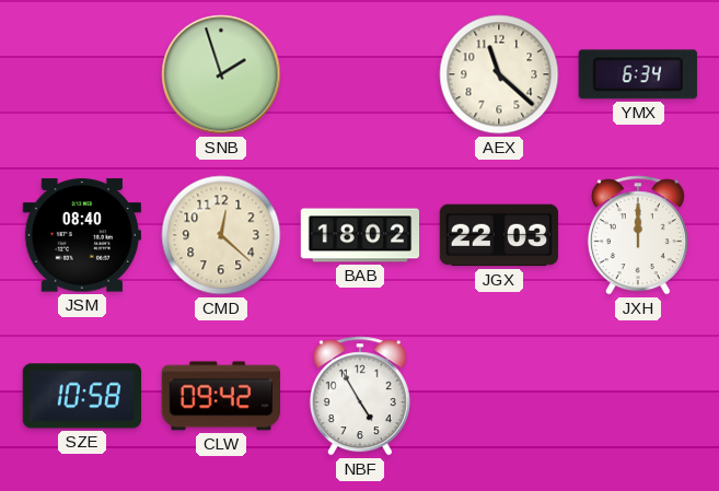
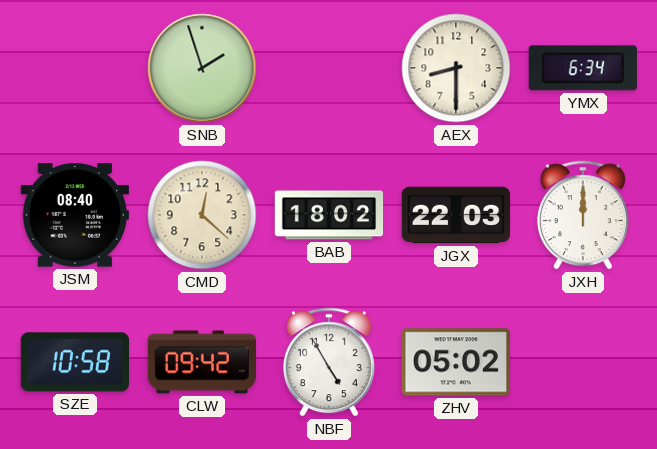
AEX: 11:22 -> 8:30
ZHV: none -> 05:02
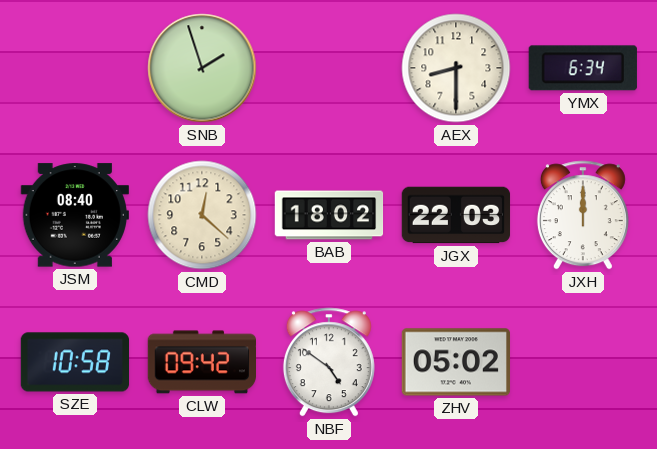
NBF: 4:55 -> 4:51
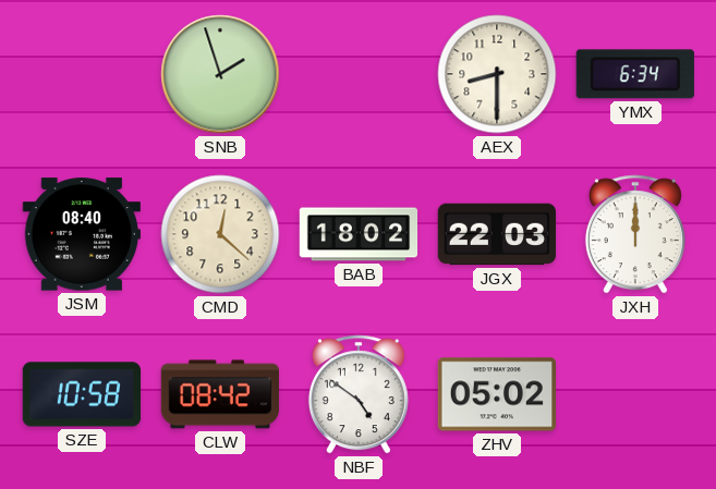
CLW: 09:42 -> 08:42
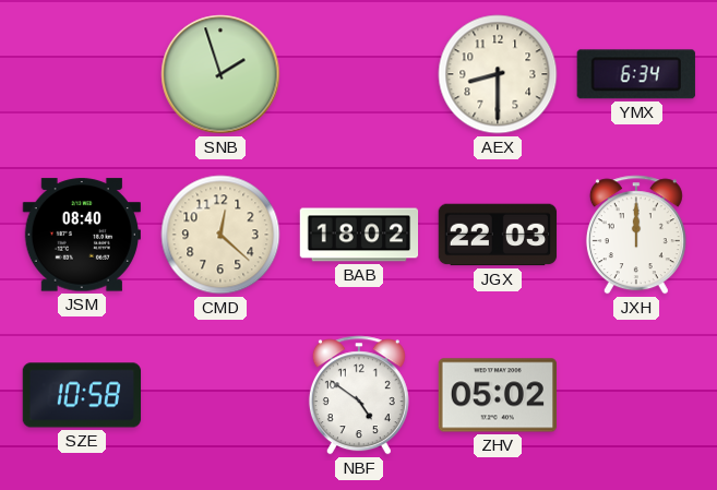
CLW: 08:42 -> none
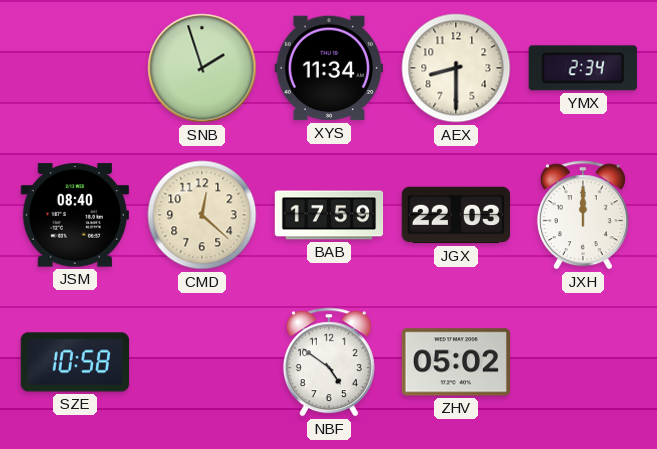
XYS: none -> 11:34
YMX: 6:34 -> 2:34
BAB: 18:02 -> 17:59
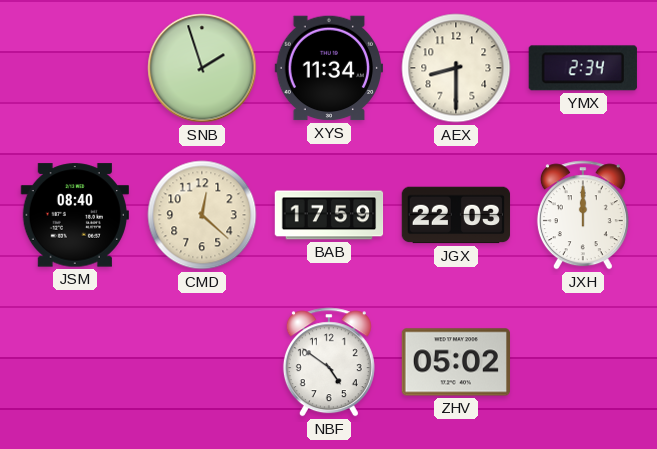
SZE: 10:58 -> none
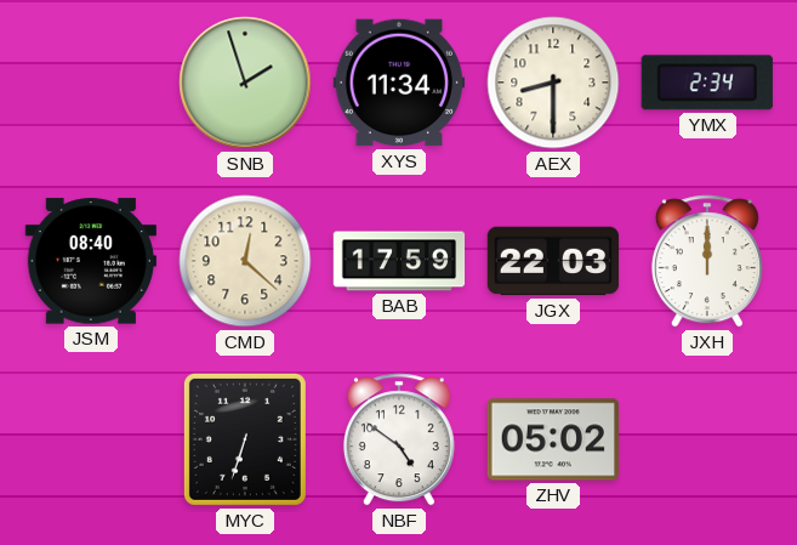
MYC: none -> 6:33
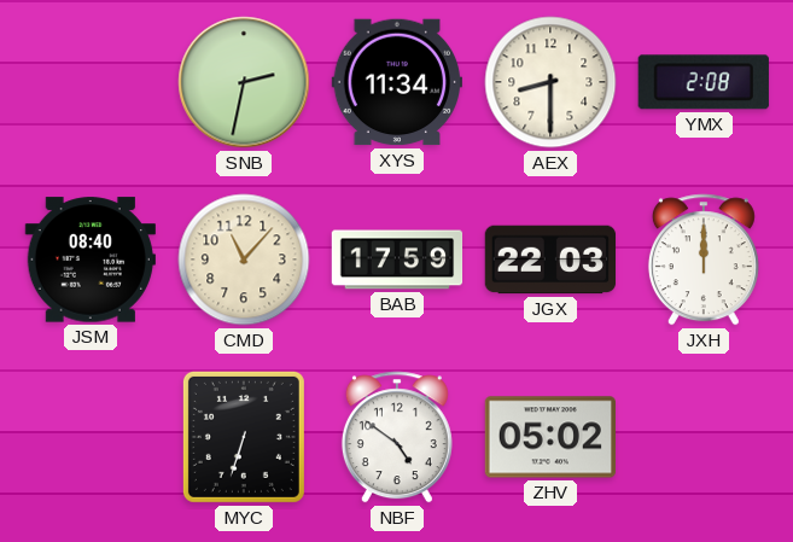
SNB: 1:57 -> 2:32
YMX: 2:34 -> 2:08
CMD: 12:22 -> 11:07
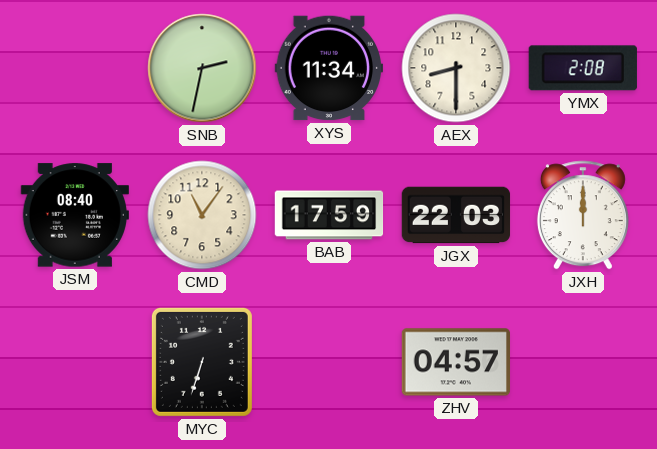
CMD: 11:07 -> 11:06
NBF: 4:51 -> none
ZHV: 05:02 -> 04:57
